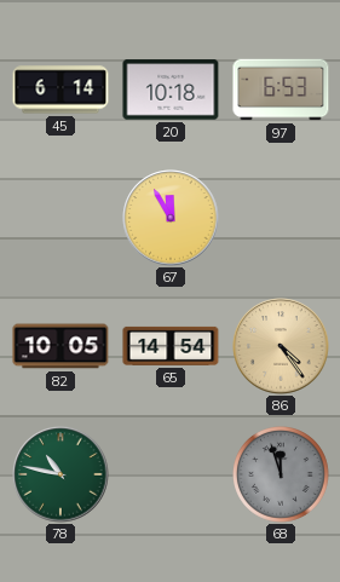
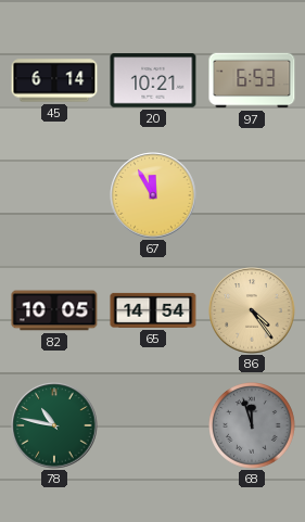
20: 10:18 -> 10:21
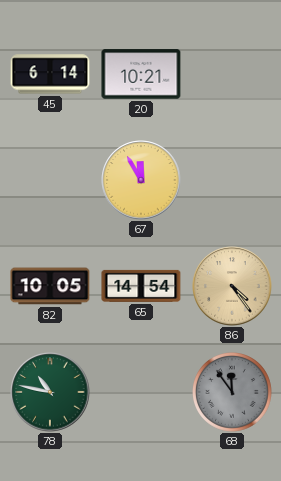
97: 6:53 -> none
68: 11:57 -> 11:54
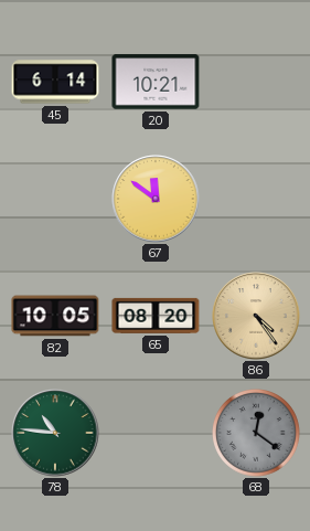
67: 11:55 -> 11:51
65: 14:54 -> 08:20
78: 10:47 -> 10:46
68: 11:54 -> 12:21
